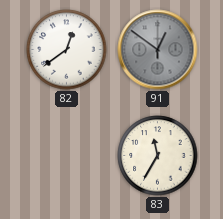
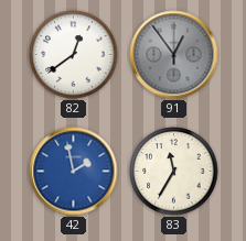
91: 12:51 -> 12:54
42: none -> 1:58
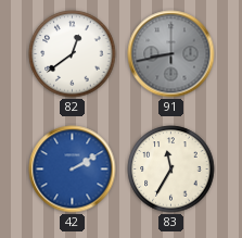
91: 12:54 -> 8:43
42: 1:58 -> 2:10
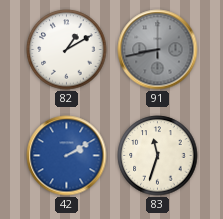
82: 12:39 -> 1:10
83: 11:35 -> 11:33
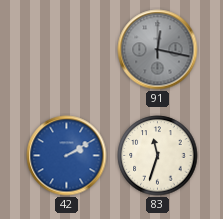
82: 1:10 -> none
91: 8:43 -> 12:17
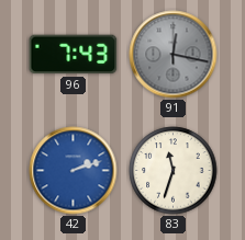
96: none -> 7:43
42: 2:10 -> 2:12
